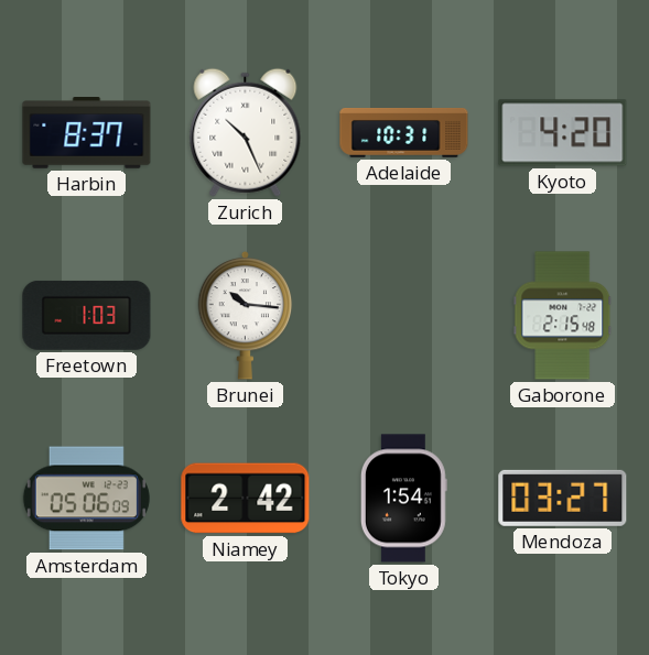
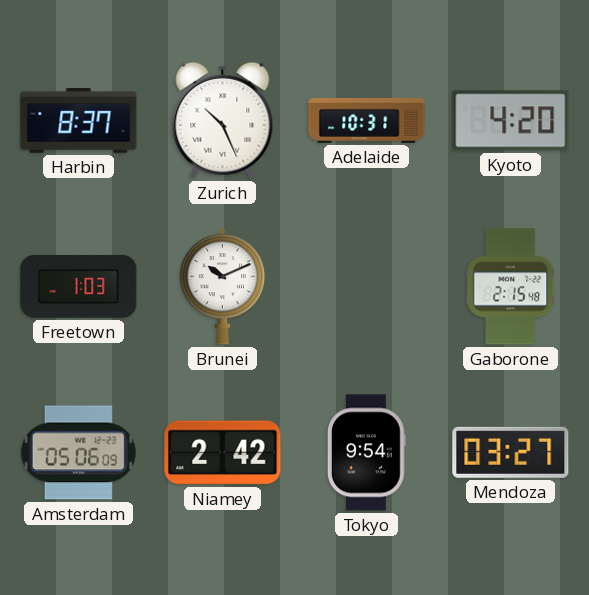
Brunei: 10:16 -> 10:11
Tokyo: 1:54 -> 9:54
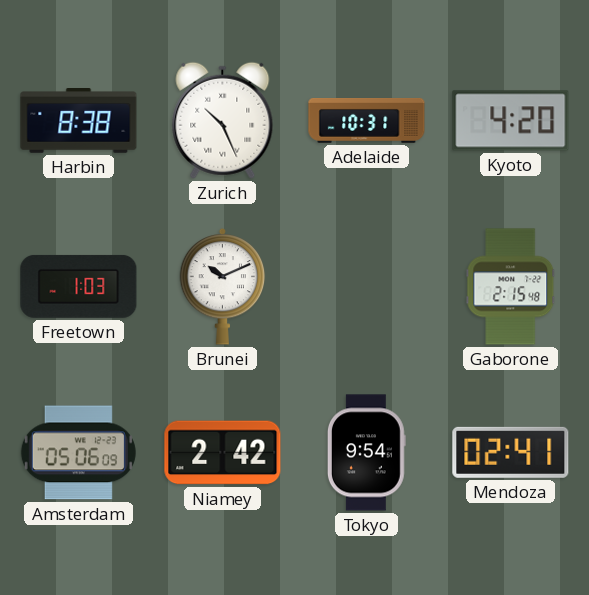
Harbin: 8:37 -> 8:38
Mendoza: 03:27 -> 02:41
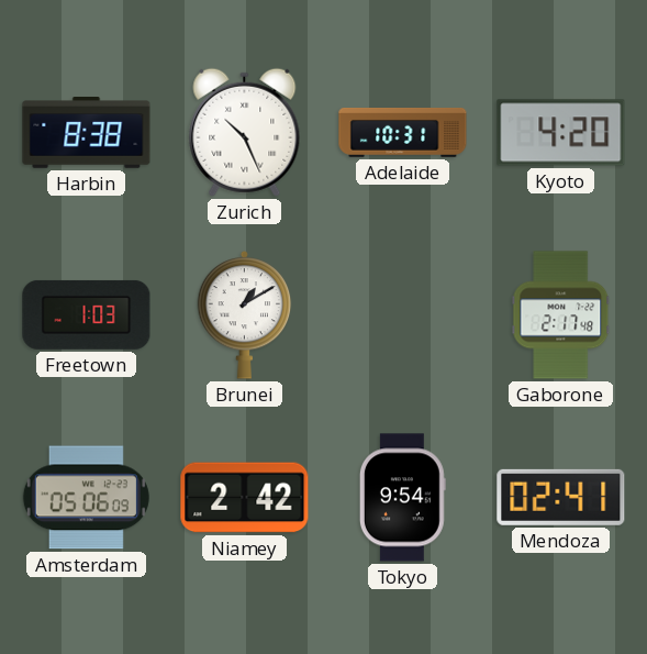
Brunei: 10:11 -> 1:10
Gaborone: 2:15 -> 2:17
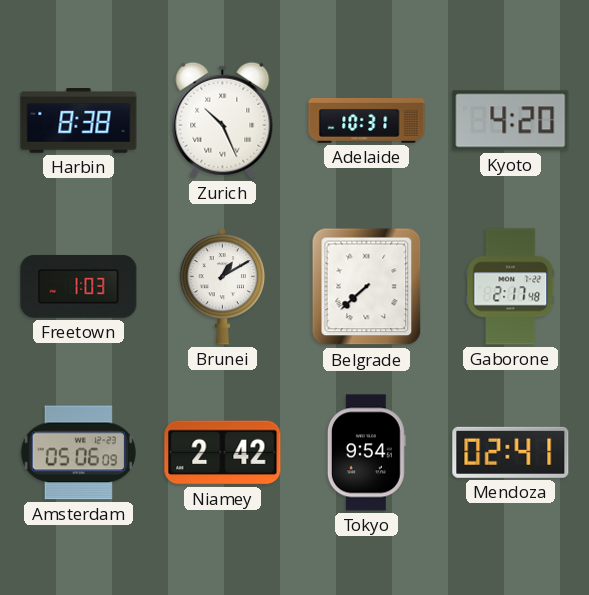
Belgrade: none -> 7:38
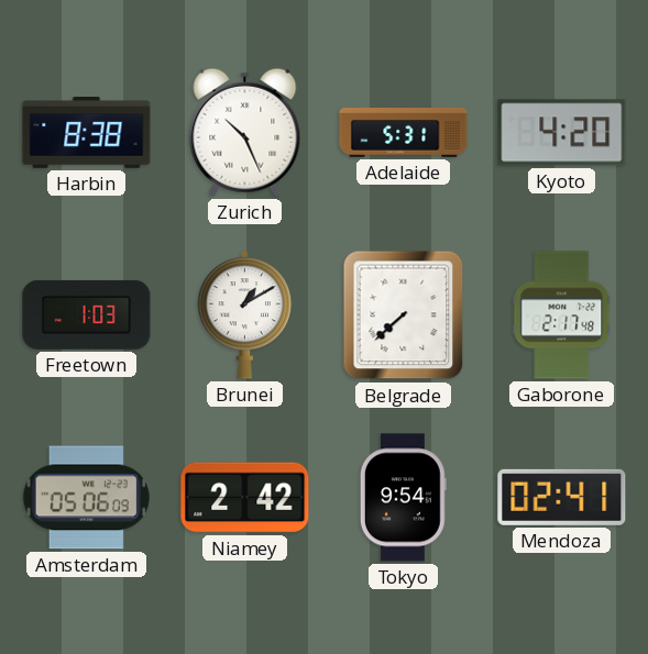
Adelaide: 10:31 -> 5:31
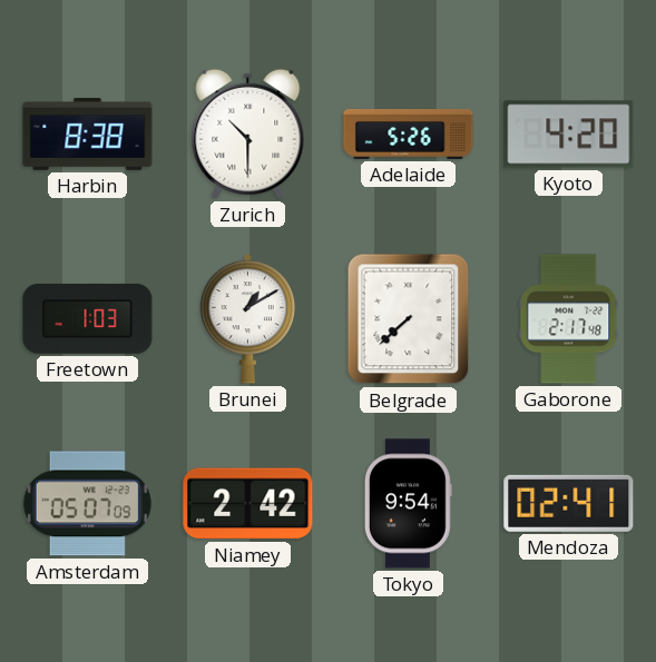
Zurich: 10:26 -> 10:30
Adelaide: 5:31 -> 5:26
Amsterdam: 05:06 -> 05:07
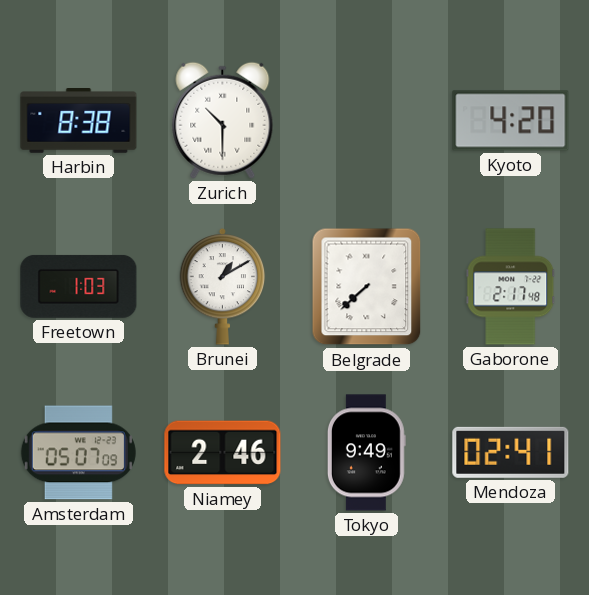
Adelaide: 5:26 -> none
Niamey: 2:42 -> 2:46
Tokyo: 9:54 -> 9:49
